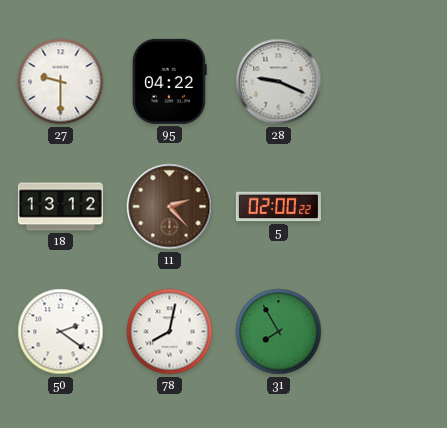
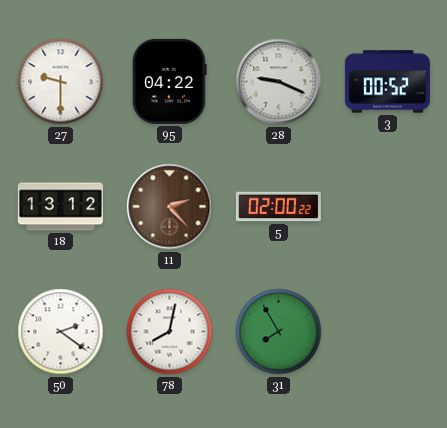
3: none -> 00:52
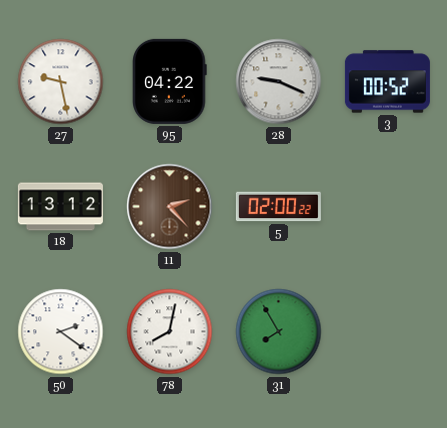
27: 9:30 -> 9:28
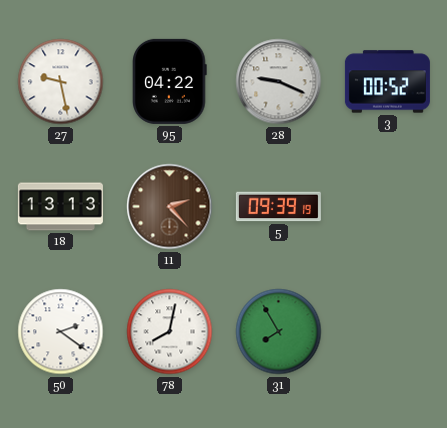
18: 13:12 -> 13:13
5: 02:00 -> 09:39
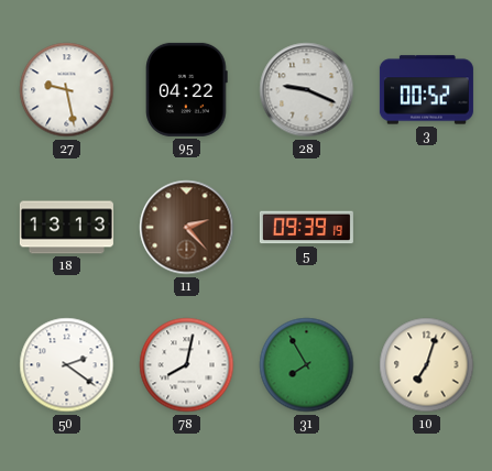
10: none -> 7:03
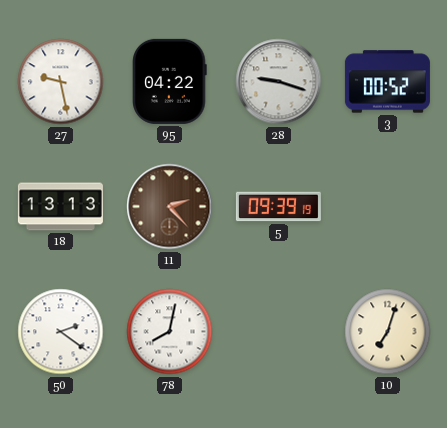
28: 9:19 -> 9:18
31: 7:55 -> none
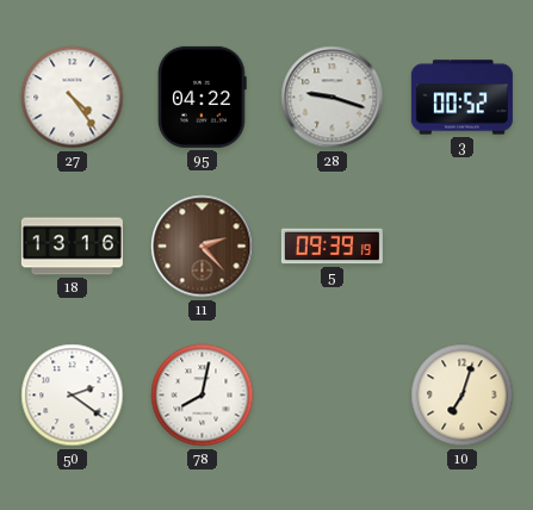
27: 9:28 -> 4:24
18: 13:13 -> 13:16
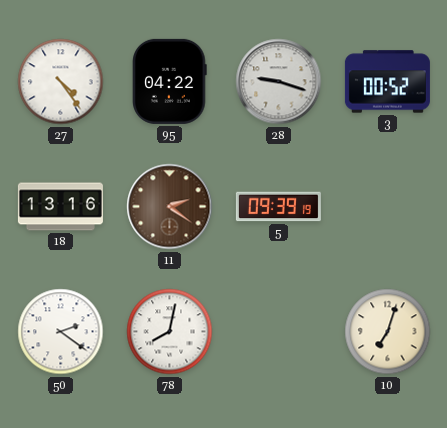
11: 2:23 -> 2:21
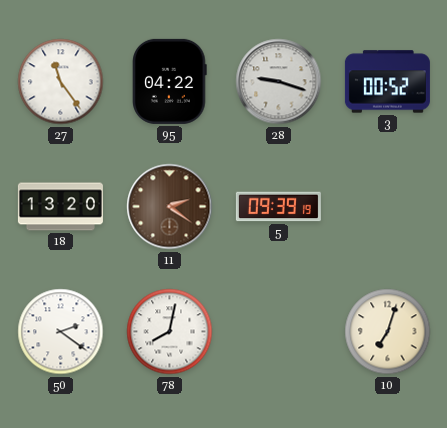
27: 4:24 -> 11:24
18: 13:16 -> 13:20
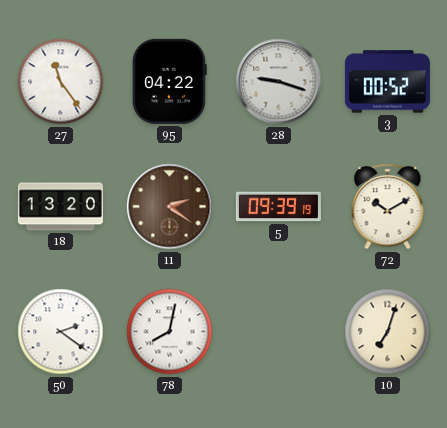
72: none -> 10:10
